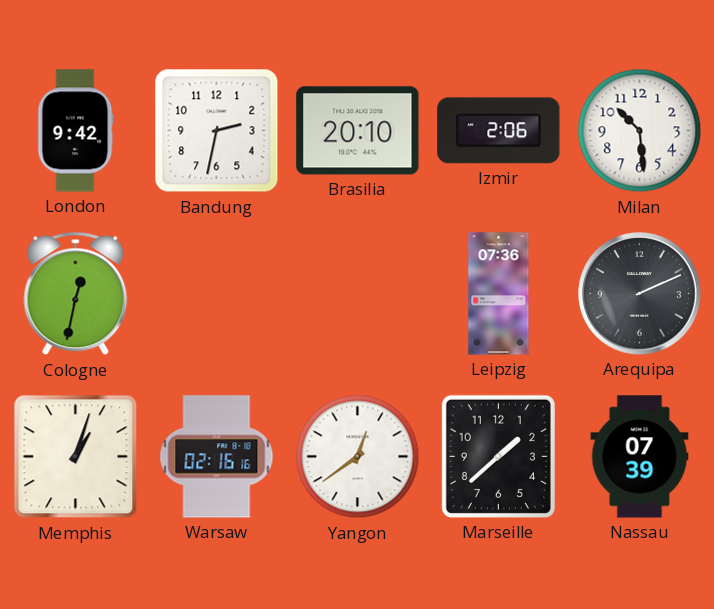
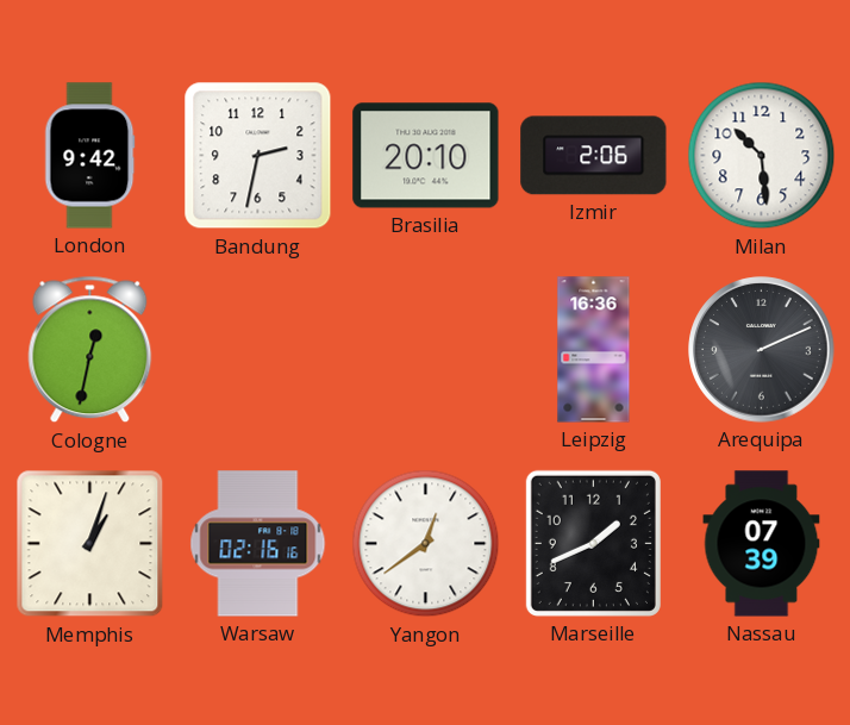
Leipzig: 07:36 -> 16:36
Marseille: 1:38 -> 1:41
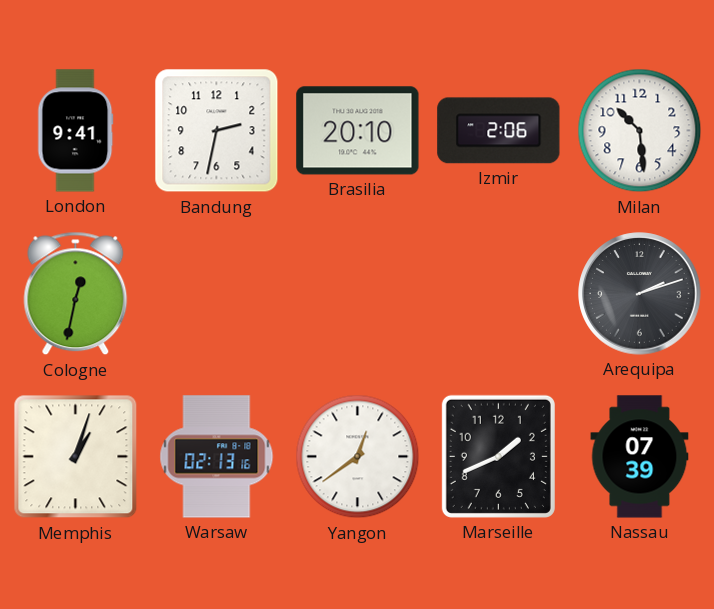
London: 9:42 -> 9:41
Leipzig: 16:36 -> none
Arequipa: 2:11 -> 2:12
Warsaw: 02:16 -> 02:13
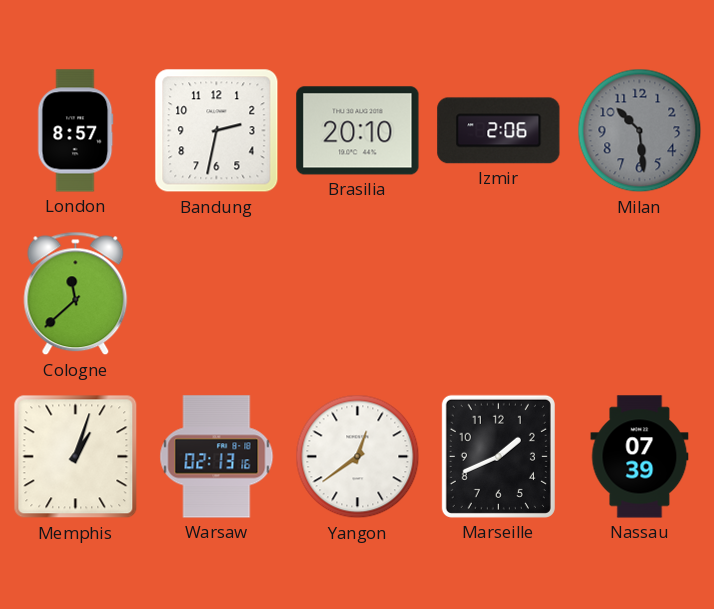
London: 9:41 -> 8:57
Milan dial: white -> grey
Cologne: 12:32 -> 11:38
Arequipa: 2:12 -> none
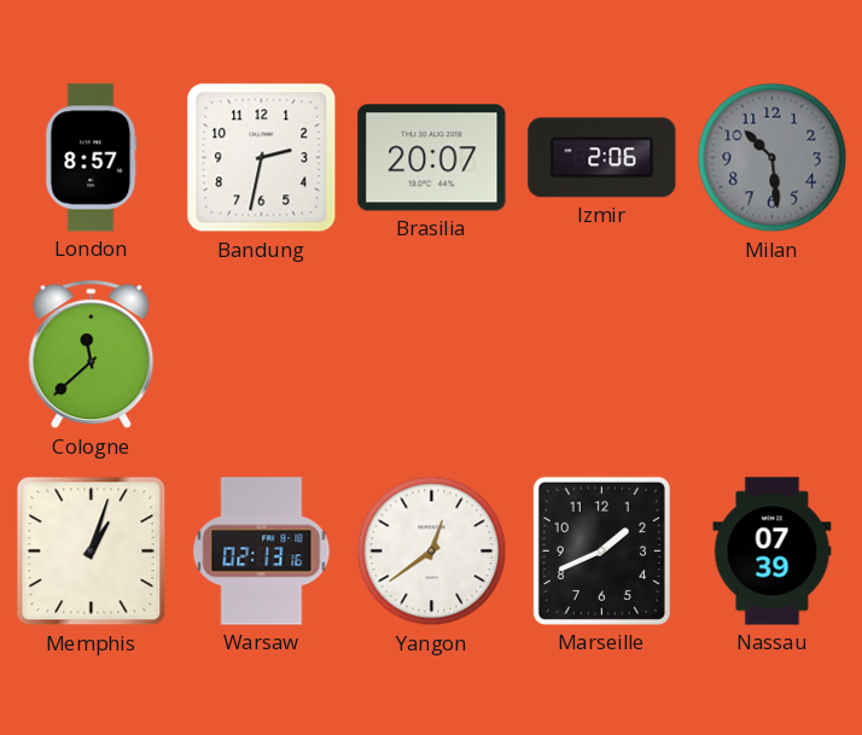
Brasilia: 20:10 -> 20:07
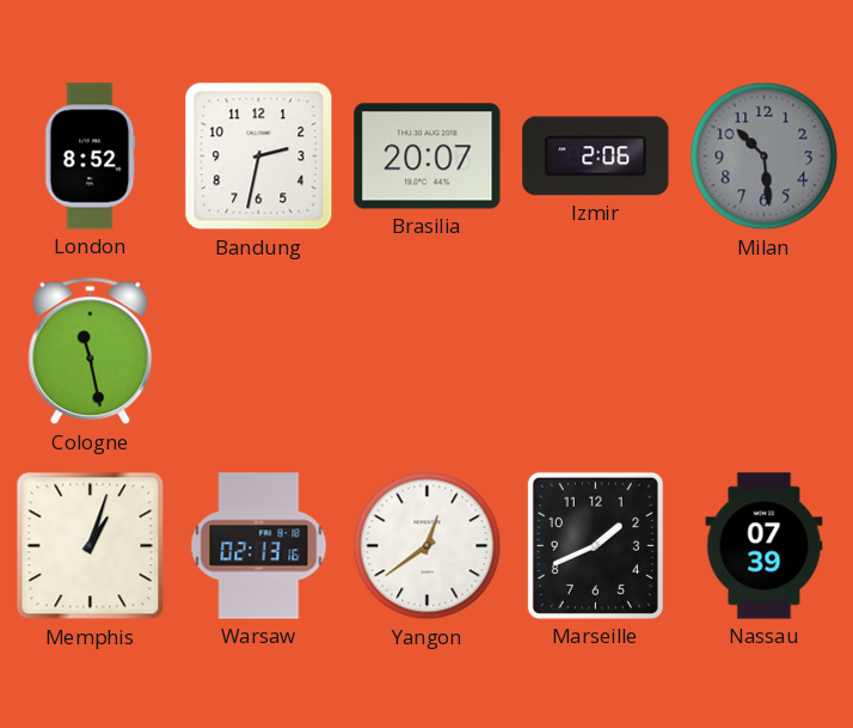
London: 8:57 -> 8:52
Cologne: 11:38 -> 11:28
